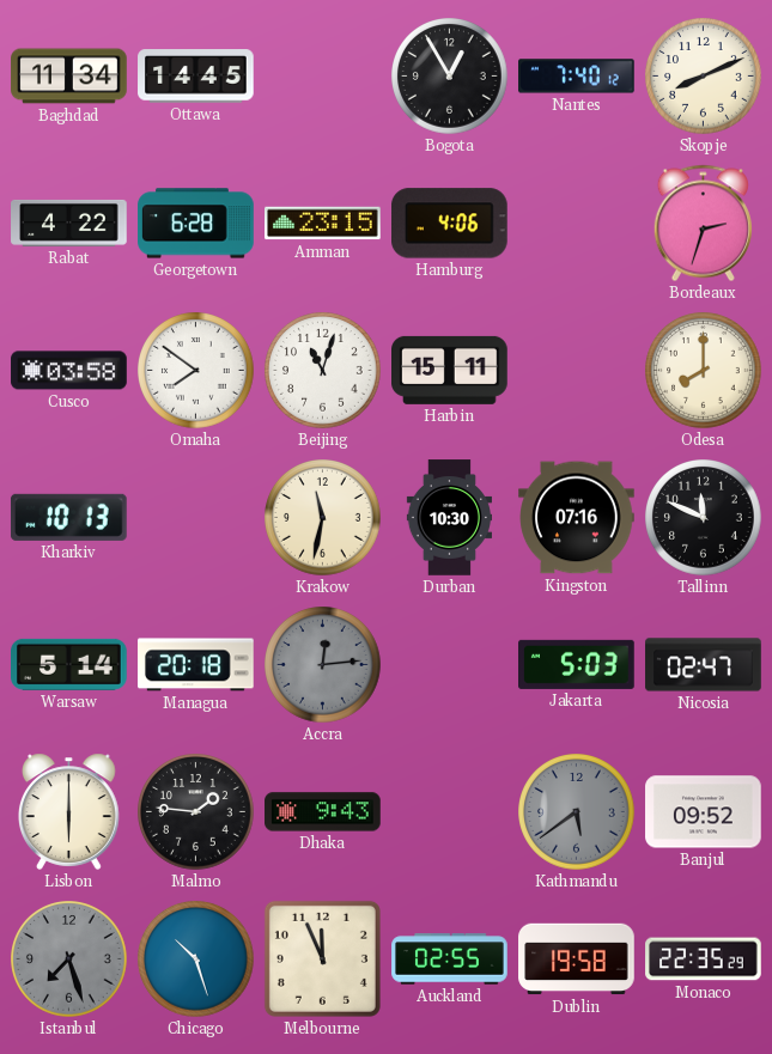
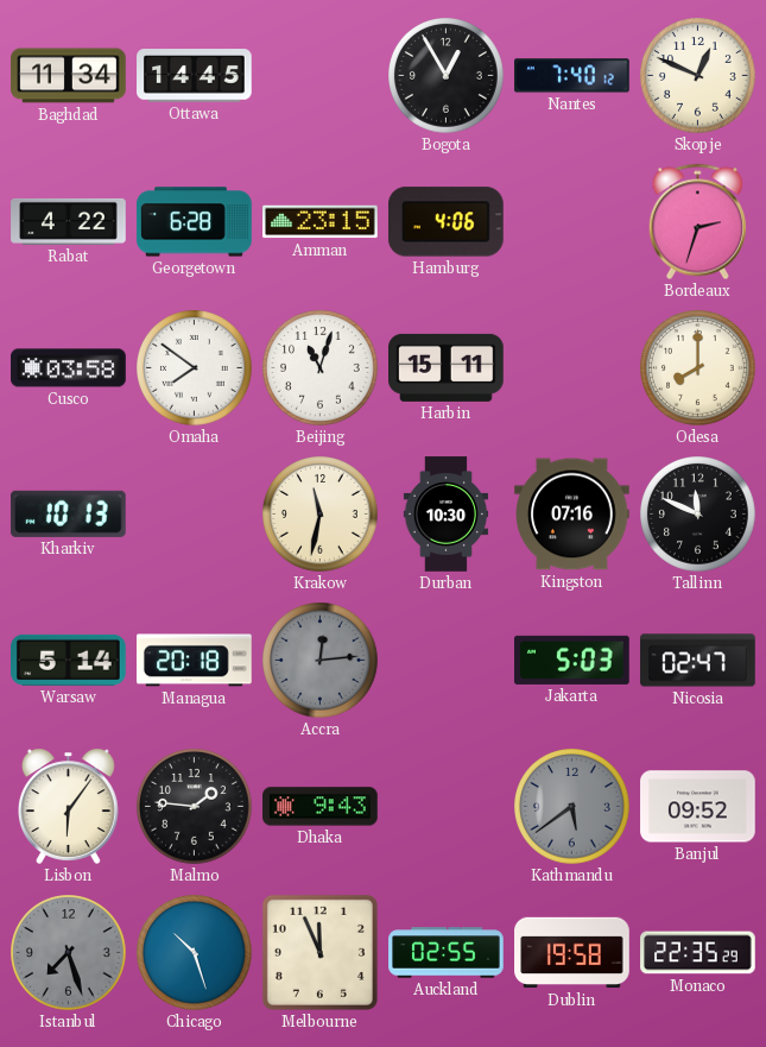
Skopje: 8:11 -> 12:49
Lisbon: 6:00 -> 6:06
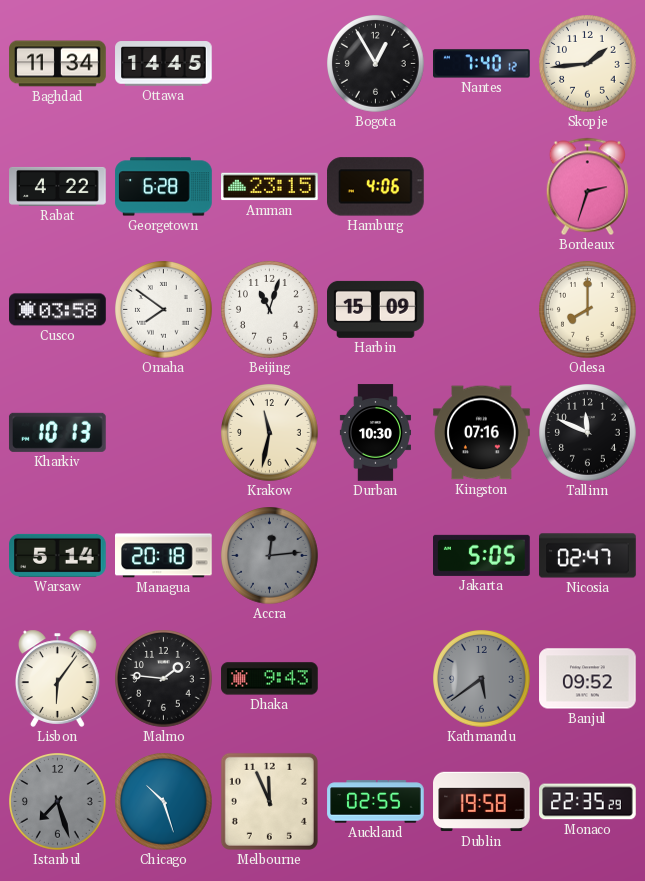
Skopje: 12:49 -> 1:44
Harbin: 15:11 -> 15:09
Jakarta: 5:03 -> 5:05
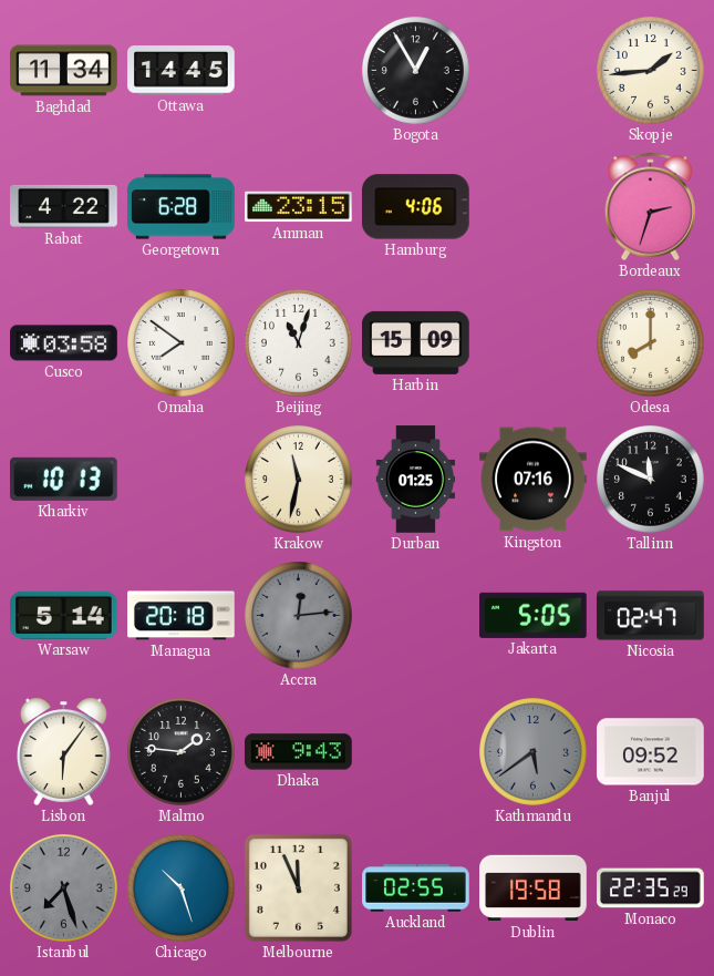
Nantes: 7:40 -> none
Durban: 10:30 -> 01:25
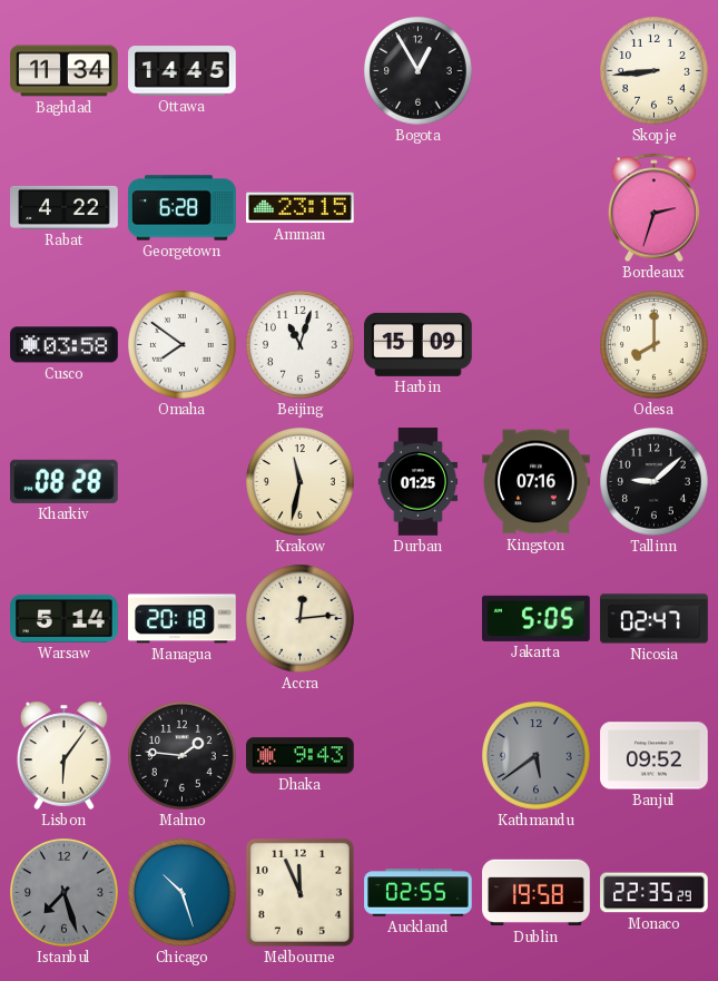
Skopje: 1:44 -> 8:44
Hamburg: 4:06 -> none
Kharkiv: 10:13 -> 08:28
Tallinn: 11:49 -> 9:08
Accra dial: grey -> cream
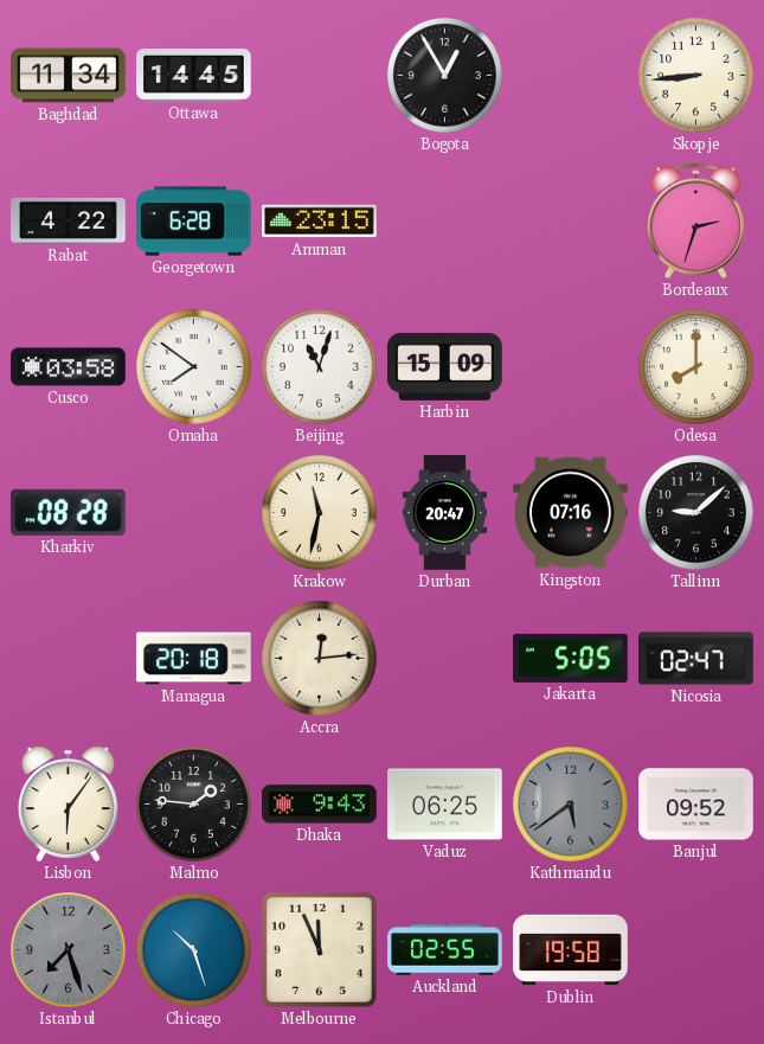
Durban: 01:25 -> 20:47
Warsaw: 5:14 -> none
Vaduz: none -> 06:25
Monaco: 22:35 -> none
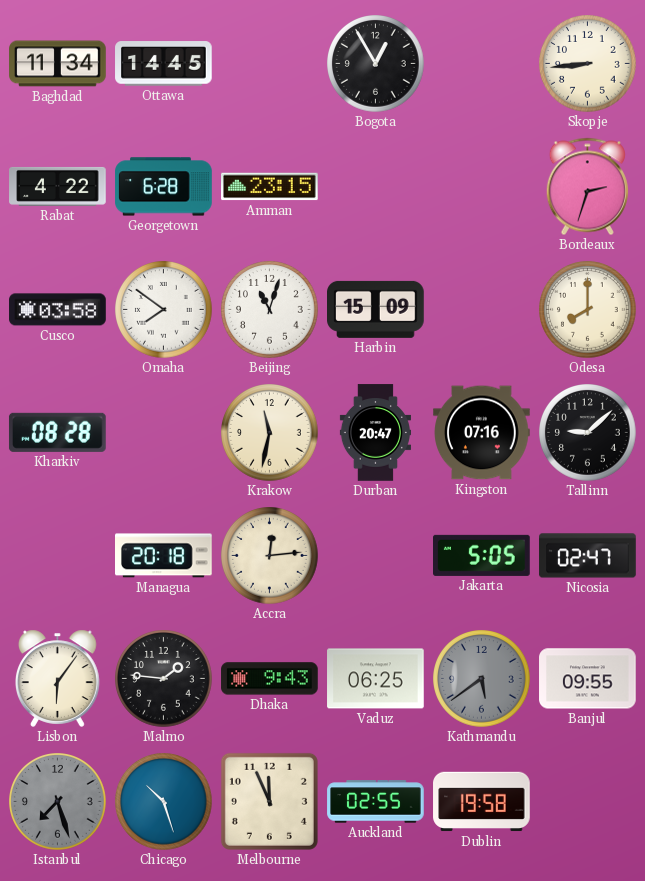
Banjul: 09:52 -> 09:55
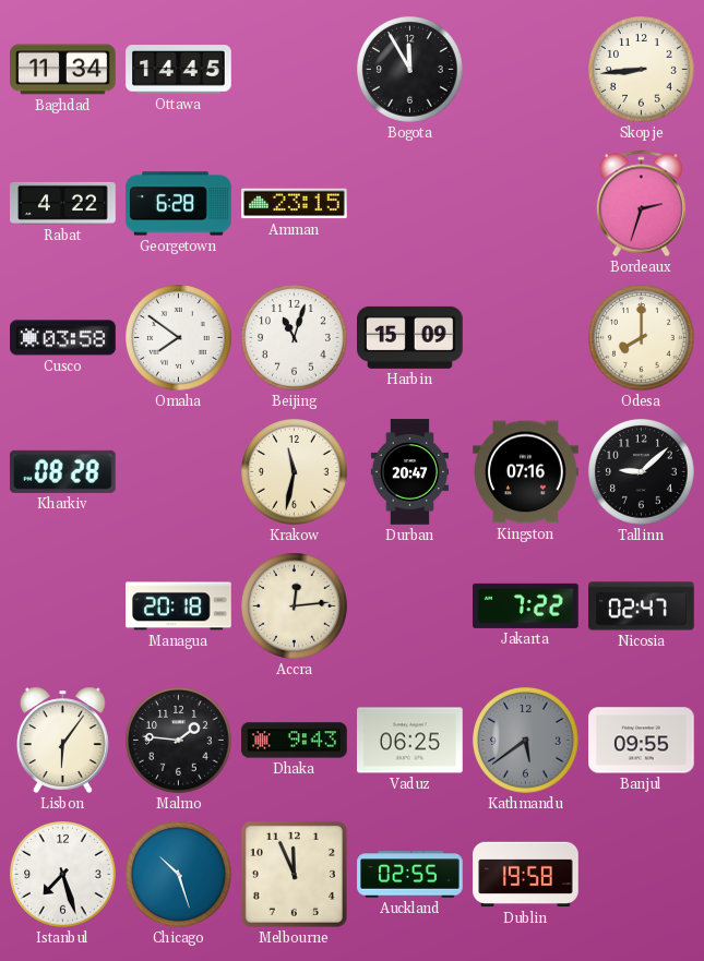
Bogota: 12:55 -> 11:55
Jakarta: 5:05 -> 7:22
Istanbul dial: grey -> white
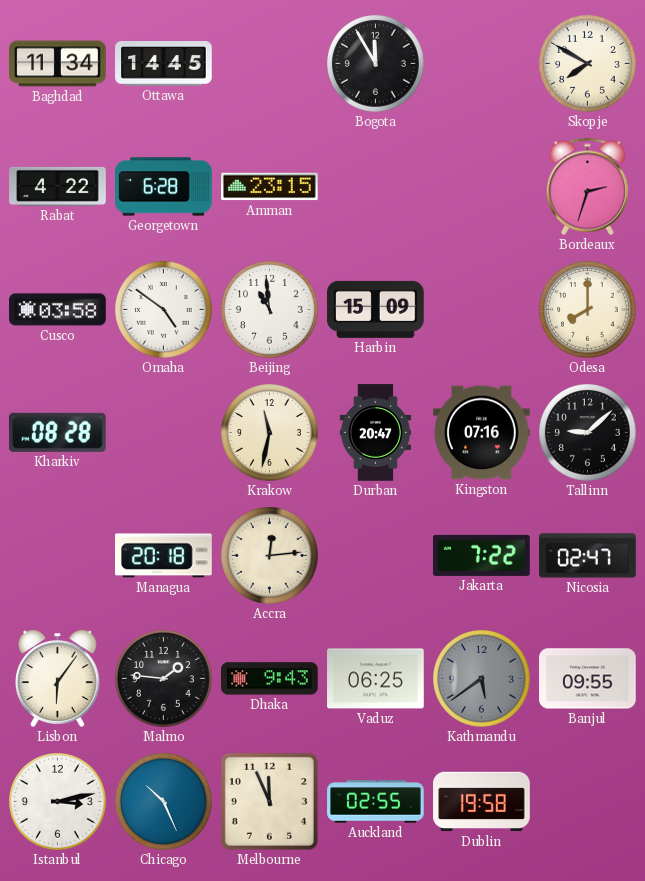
Skopje: 8:44 -> 7:50
Omaha: 7:51 -> 4:51
Beijing: 11:03 -> 10:59
Istanbul: 7:27 -> 3:13
Chicago: 10:27 -> 10:26
